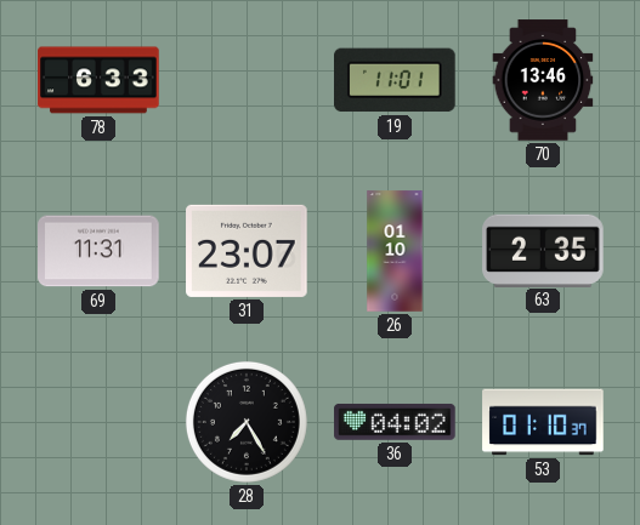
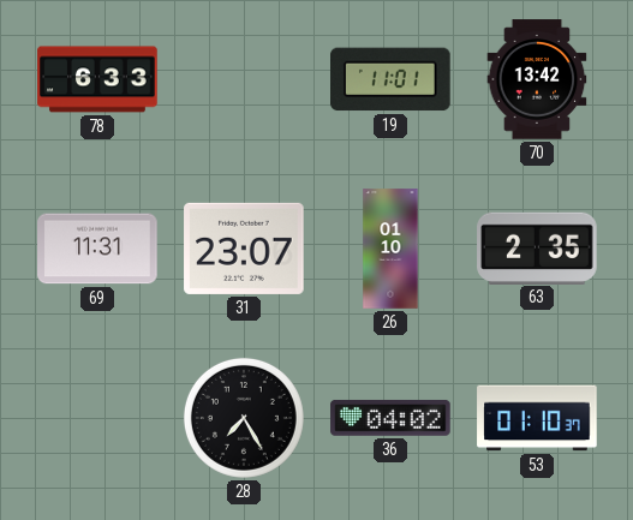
70: 13:46 -> 13:42
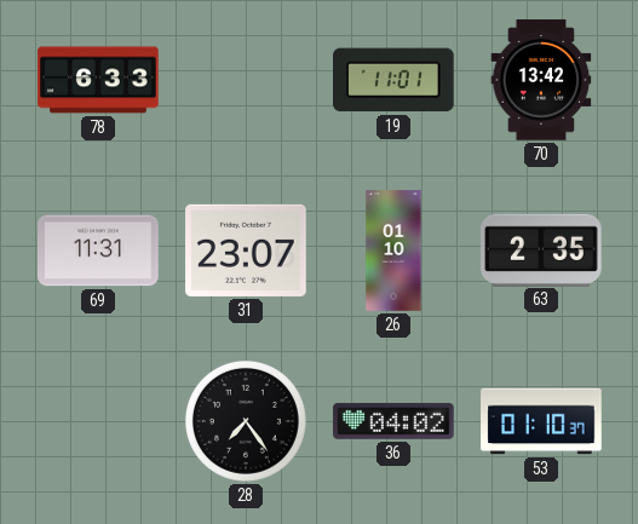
28: 7:25 -> 7:24
